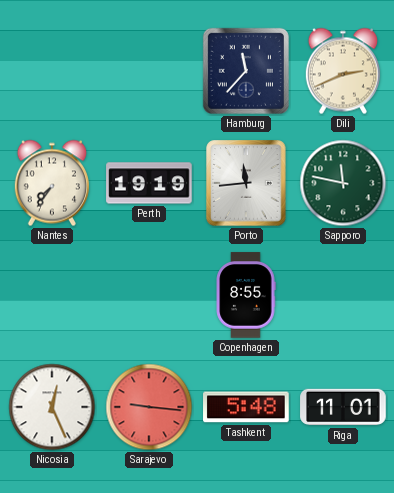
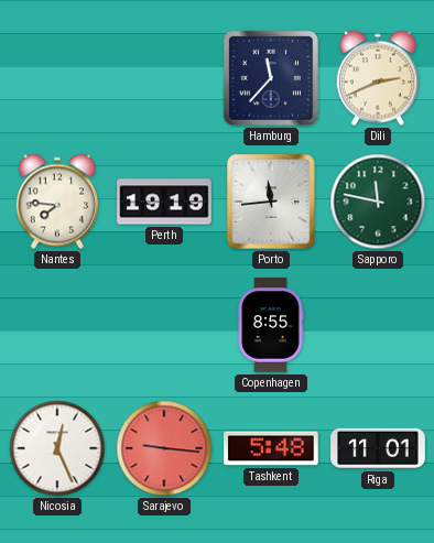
Nantes: 7:36 -> 7:46
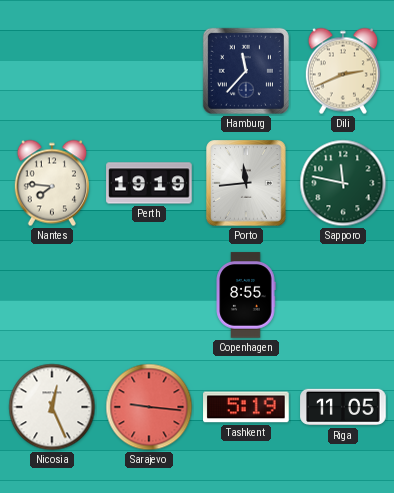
Tashkent: 5:48 -> 5:19
Riga: 11:01 -> 11:05
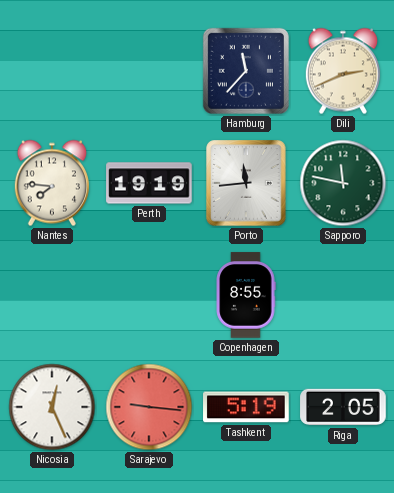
Riga: 11:05 -> 2:05
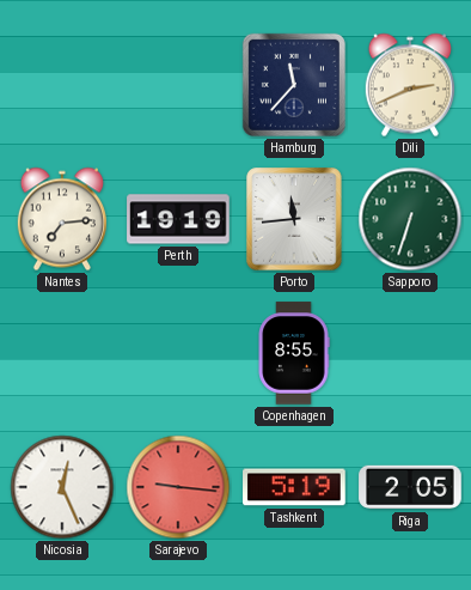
Nantes: 7:46 -> 7:14
Sapporo: 11:47 -> 6:33
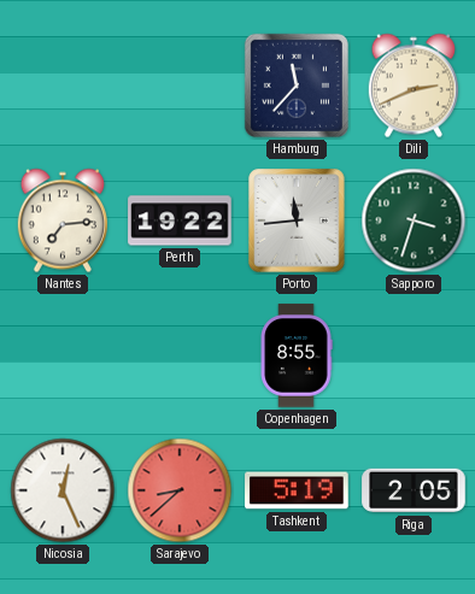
Perth: 19:19 -> 19:22
Sapporo: 6:33 -> 3:33
Sarajevo: 9:16 -> 8:38
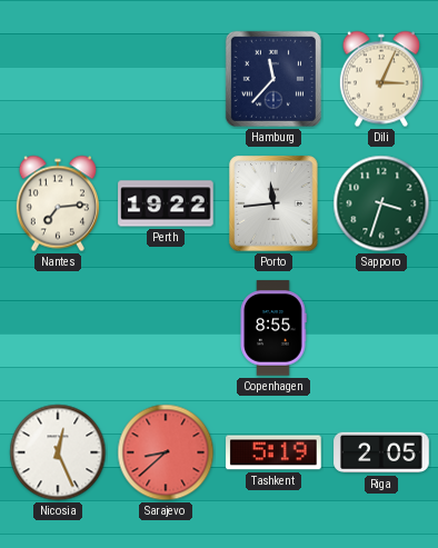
Dili: 2:41 -> 3:04
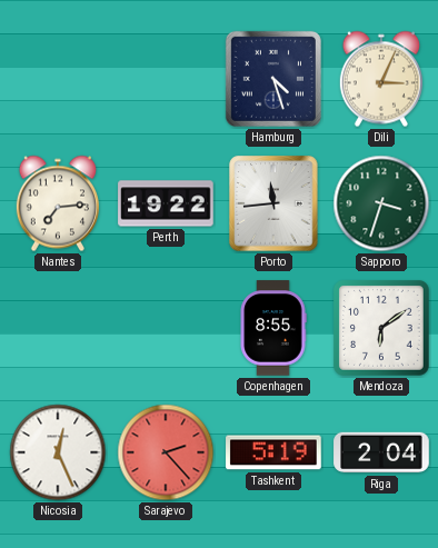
Hamburg: 11:37 -> 4:27
Mendoza: none -> 6:09
Sarajevo: 8:38 -> 2:23
Riga: 2:05 -> 2:04
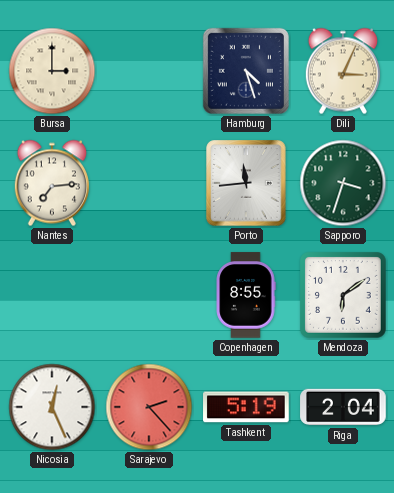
Bursa: none -> 3:00
Perth: 19:22 -> none
